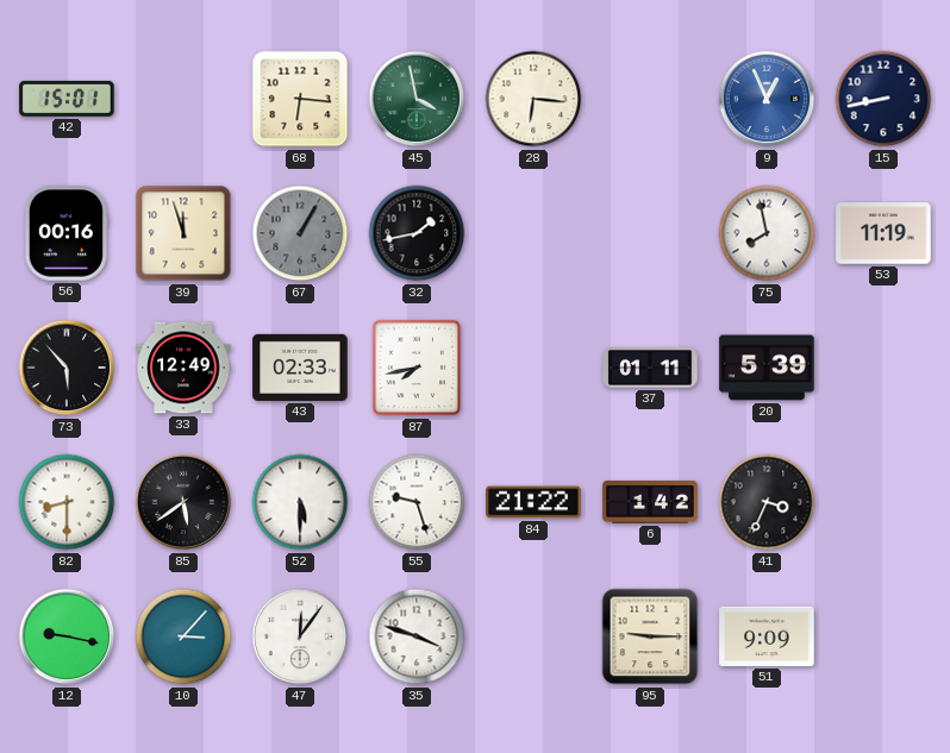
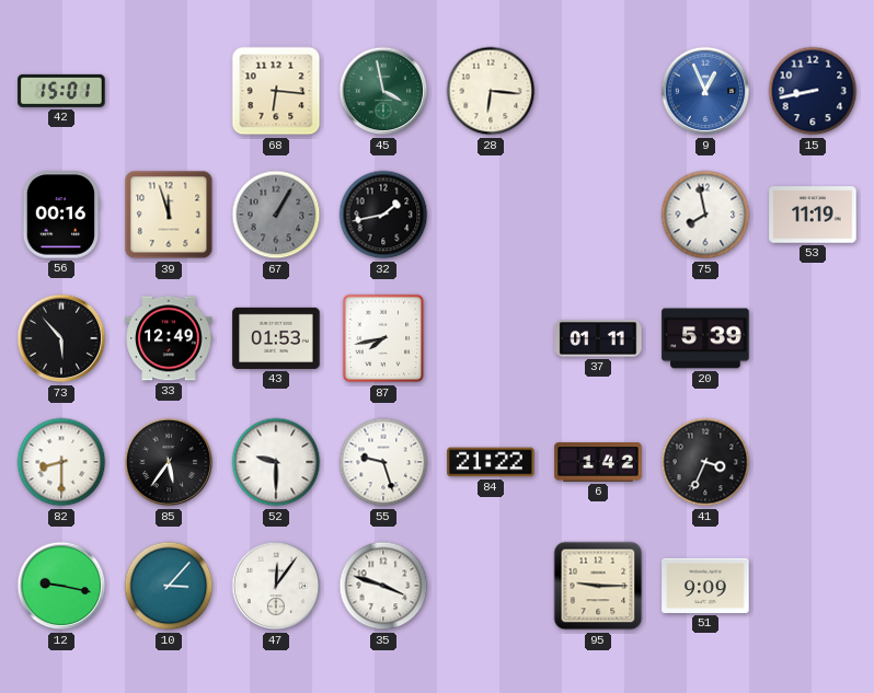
43: 02:33 -> 01:53
85: 5:39 -> 5:36
52: 5:30 -> 9:30
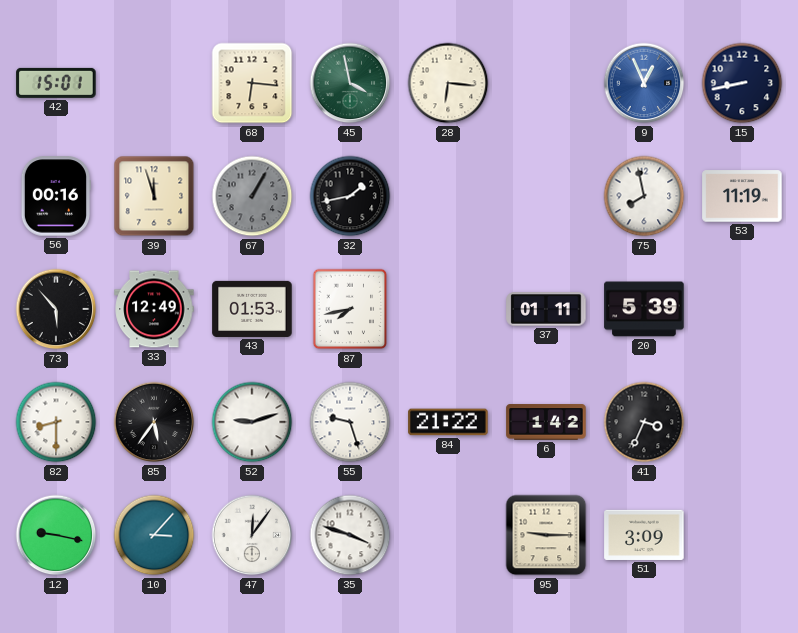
52: 9:30 -> 9:12
51: 9:09 -> 3:09
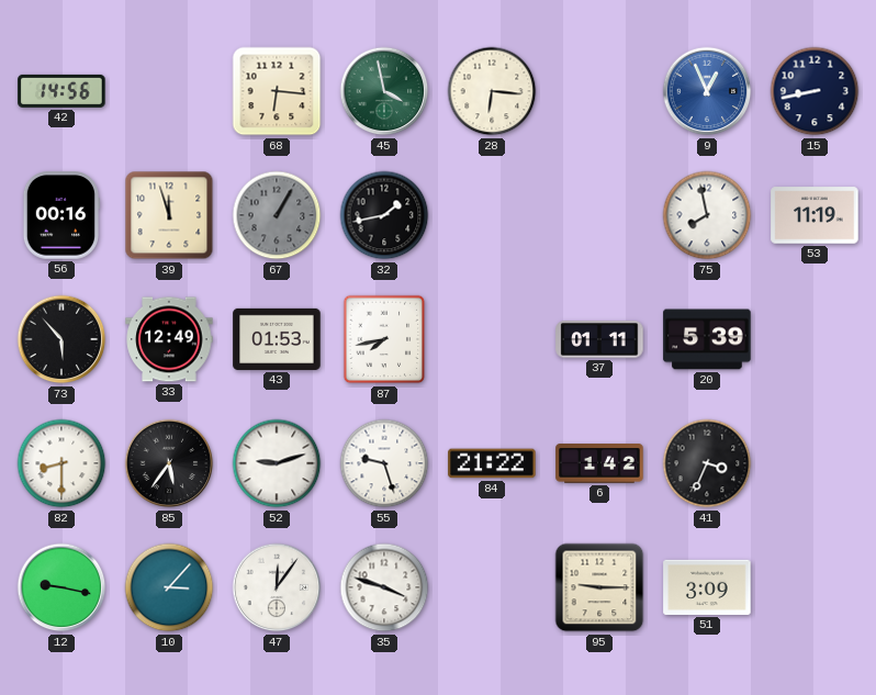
42: 15:01 -> 14:56
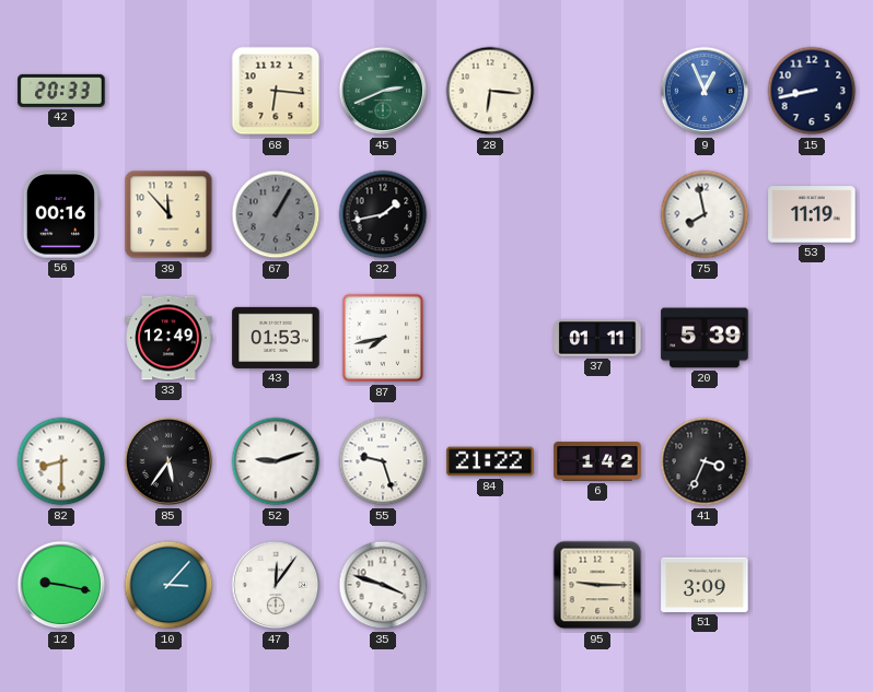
42: 14:56 -> 20:33
45: 3:58 -> 2:41
39: 11:57 -> 11:53
73: 5:53 -> none
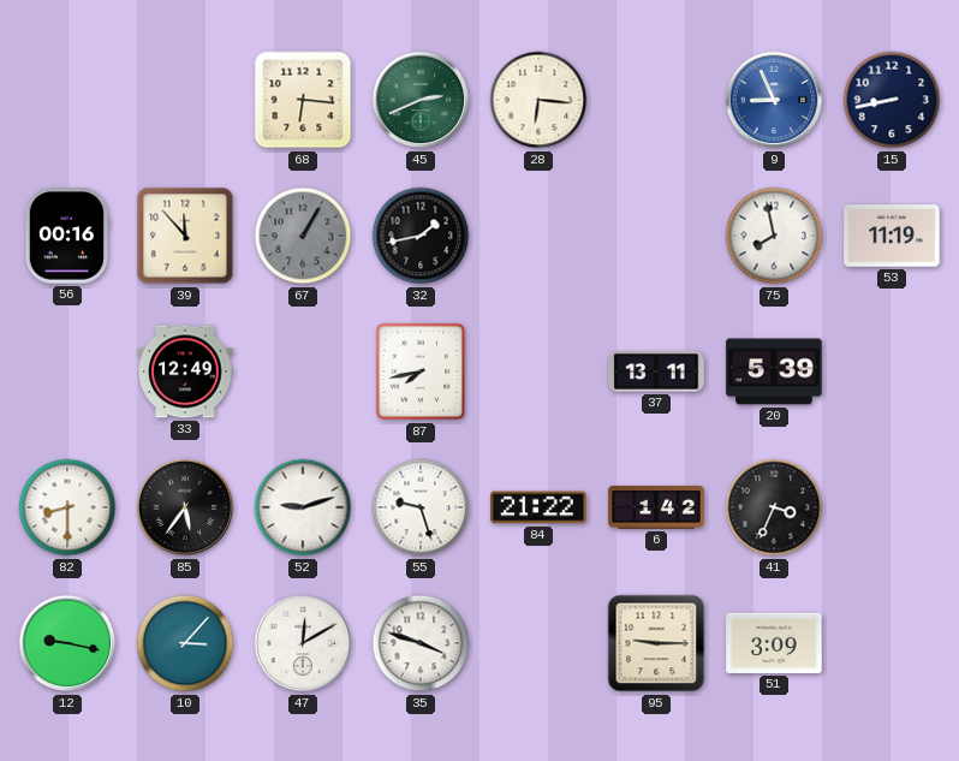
42: 20:33 -> none
9: 12:56 -> 8:56
43: 01:53 -> none
37: 01:11 -> 13:11
47: 12:06 -> 12:10
